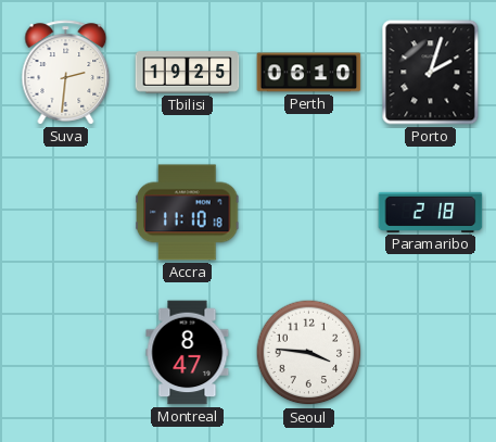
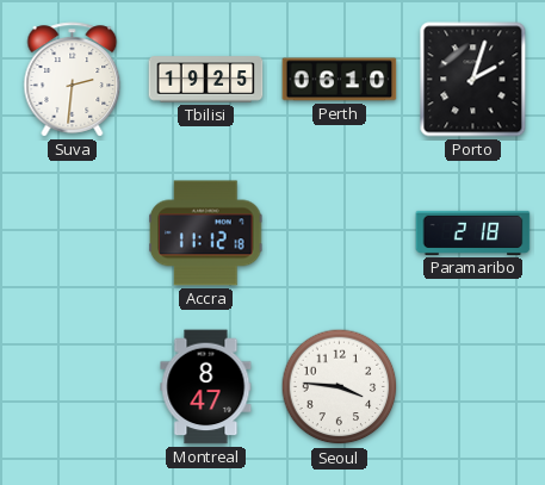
Accra: 11:10 -> 11:12
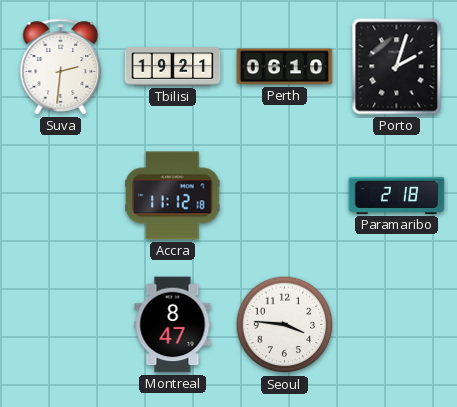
Tbilisi: 19:25 -> 19:21
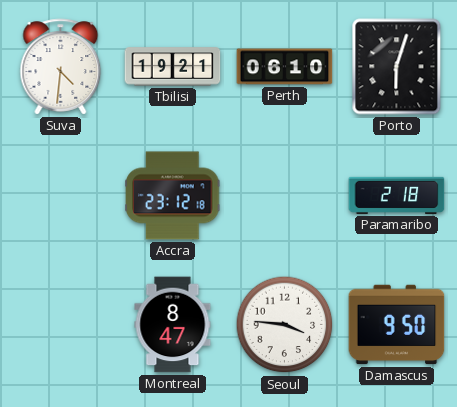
Suva: 2:31 -> 4:31
Porto: 2:03 -> 6:03
Accra: 11:12 -> 23:12
Damascus: none -> 9:50
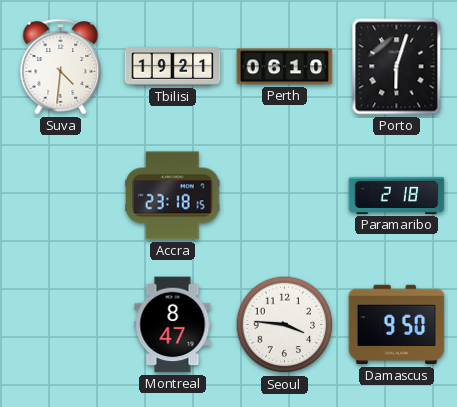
Accra: 23:12 -> 23:18
